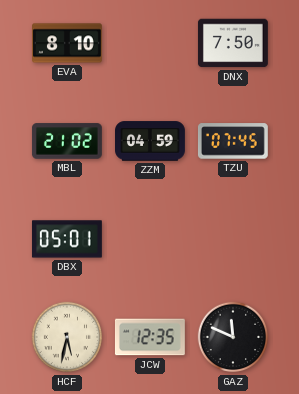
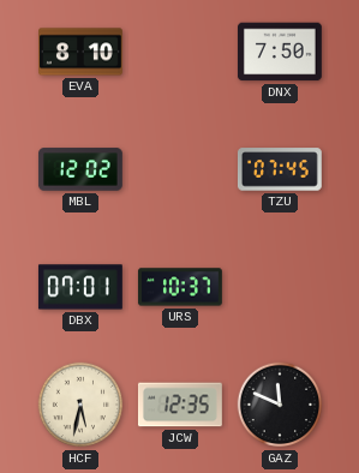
MBL: 21:02 -> 12:02
ZZM: 04:59 -> none
DBX: 05:01 -> 07:01
URS: none -> 10:37
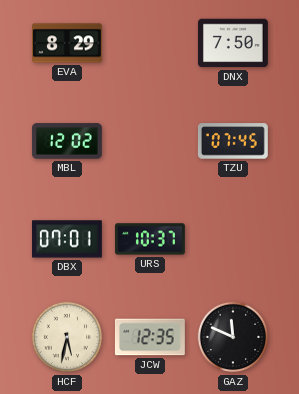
EVA: 8:10 -> 8:29
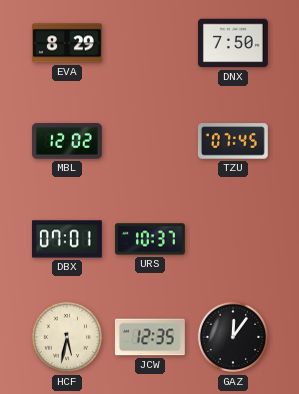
GAZ: 11:49 -> 12:06
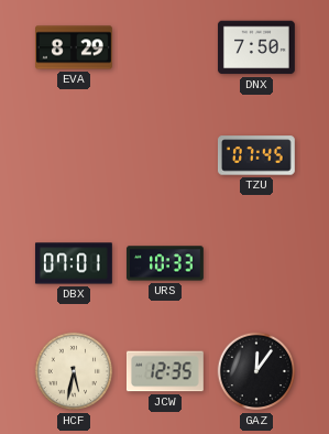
MBL: 12:02 -> none
URS: 10:37 -> 10:33
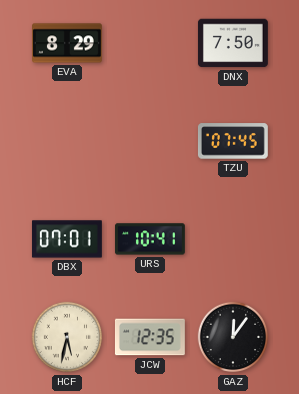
URS: 10:33 -> 10:41
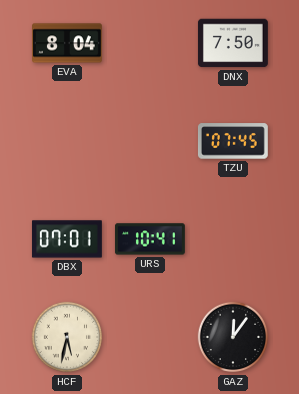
EVA: 8:29 -> 8:04
JCW: 12:35 -> none
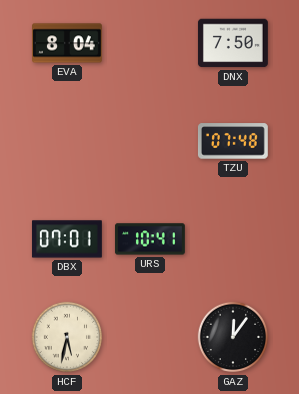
TZU: 07:45 -> 07:48
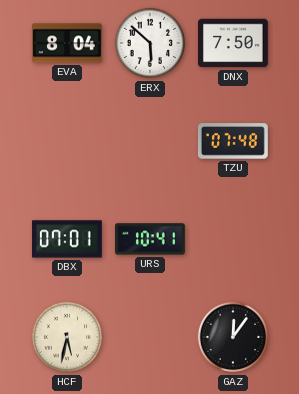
ERX: none -> 5:52
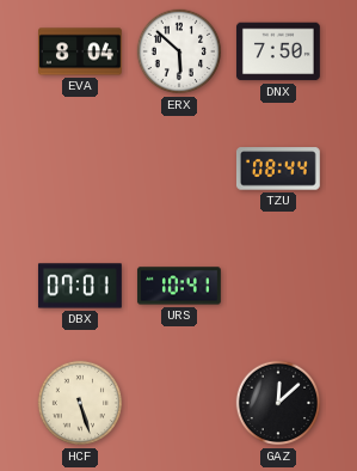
TZU: 07:48 -> 08:44
HCF: 5:32 -> 5:27
GAZ: 12:06 -> 12:08
